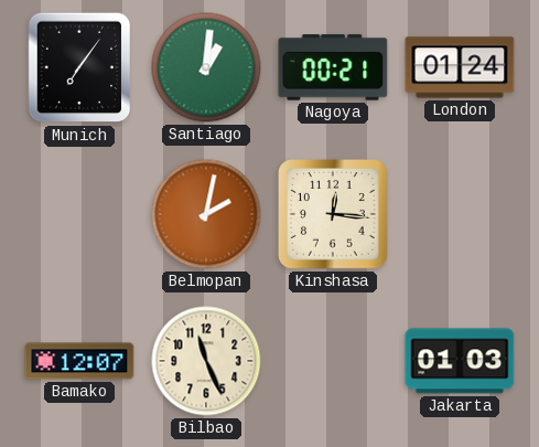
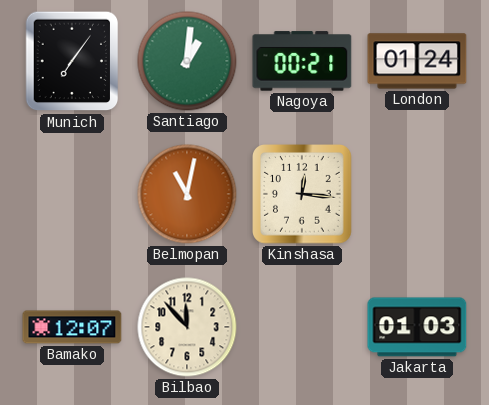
Belmopan: 2:02 -> 11:02
Bilbao: 11:26 -> 11:53
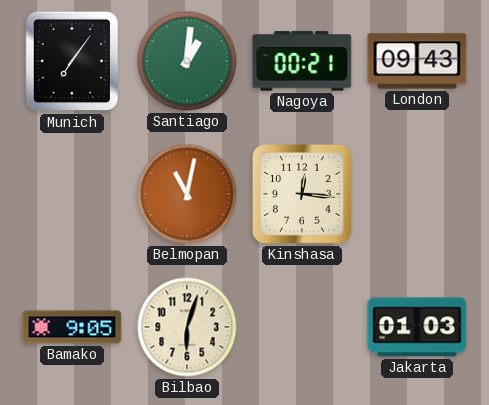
London: 01:24 -> 09:43
Bamako: 12:07 -> 9:05
Bilbao: 11:53 -> 6:03
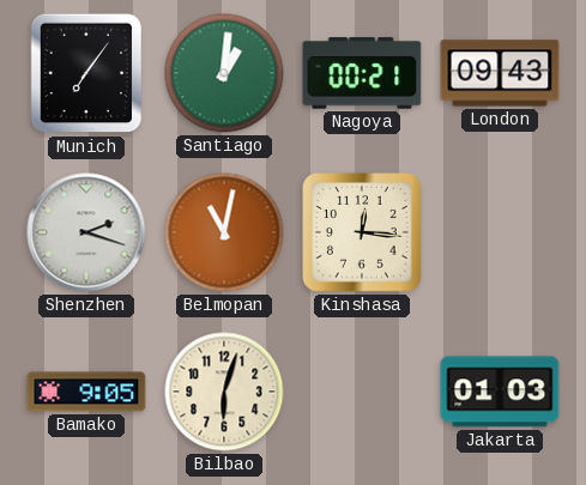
Shenzhen: none -> 2:18
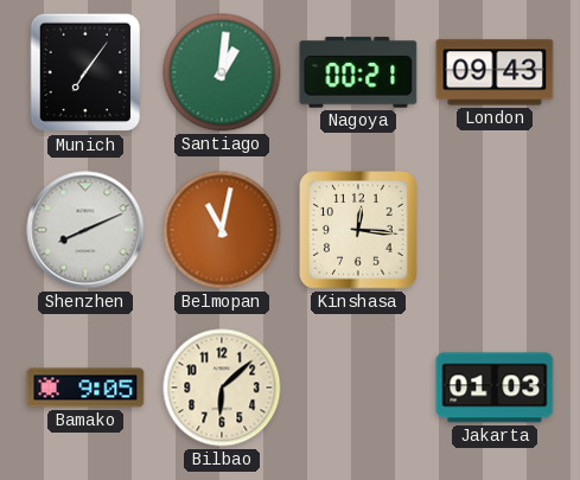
Shenzhen: 2:18 -> 8:11
Bilbao: 6:03 -> 6:08
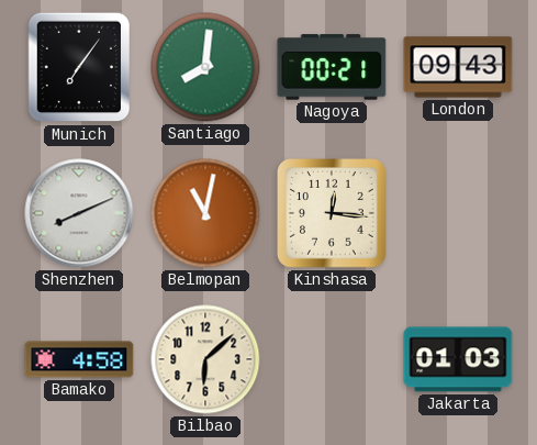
Santiago: 1:01 -> 8:01
Bamako: 9:05 -> 4:58
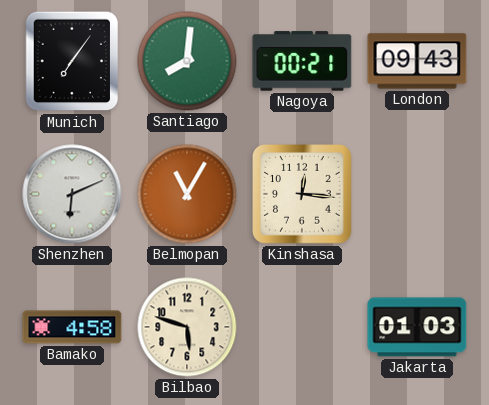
Shenzhen: 8:11 -> 6:11
Belmopan: 11:02 -> 11:05
Bilbao: 6:08 -> 5:48
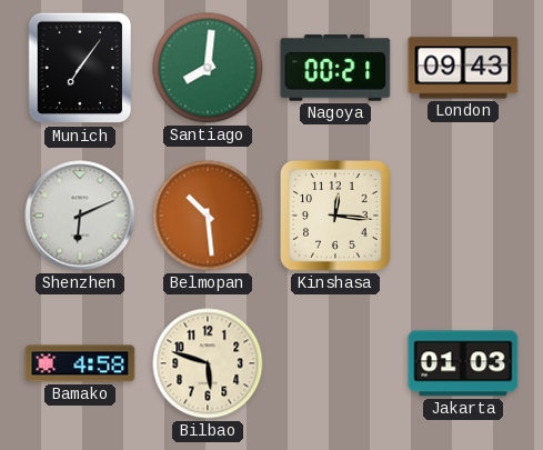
Belmopan: 11:05 -> 10:29
